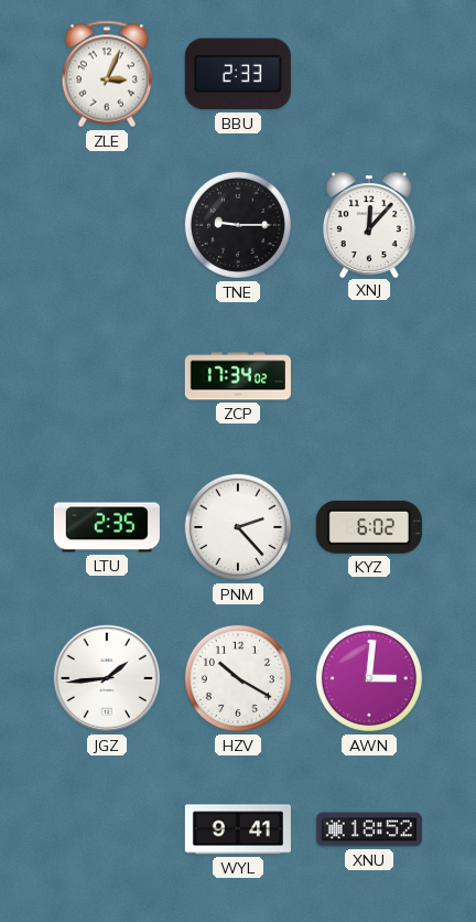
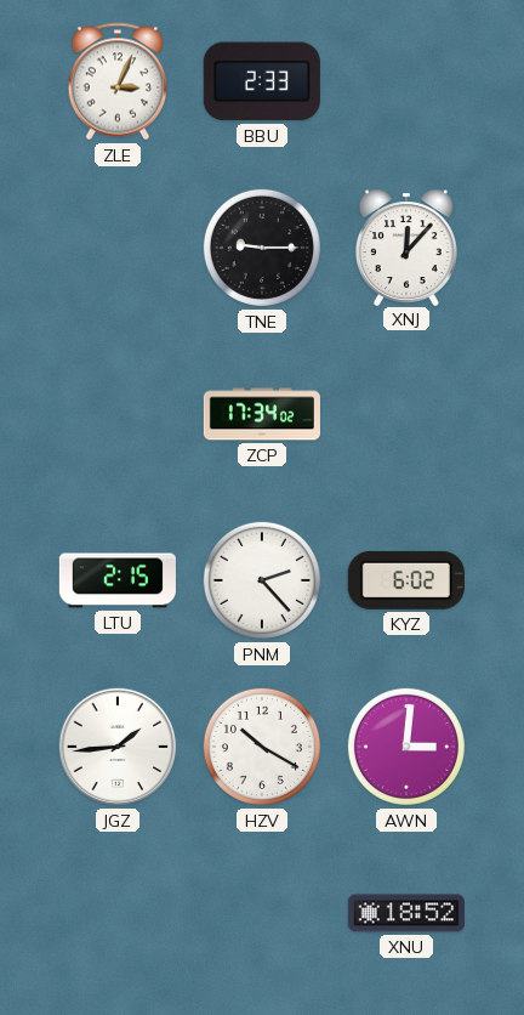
LTU: 2:35 -> 2:15
WYL: 9:41 -> none
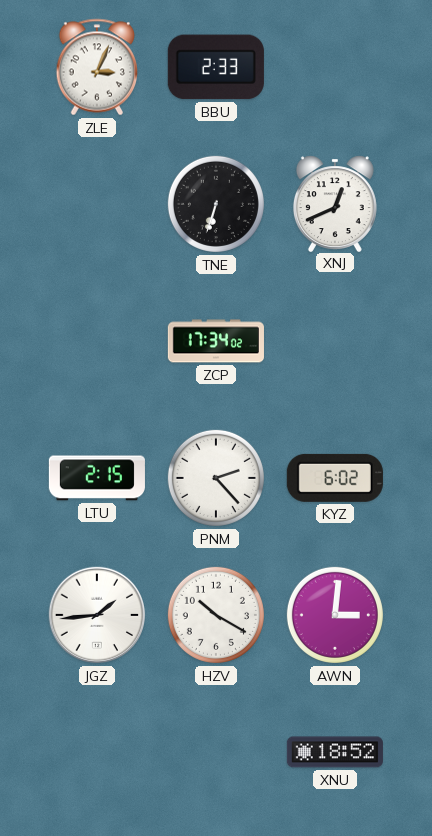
TNE: 9:15 -> 6:33
XNJ: 12:07 -> 12:41
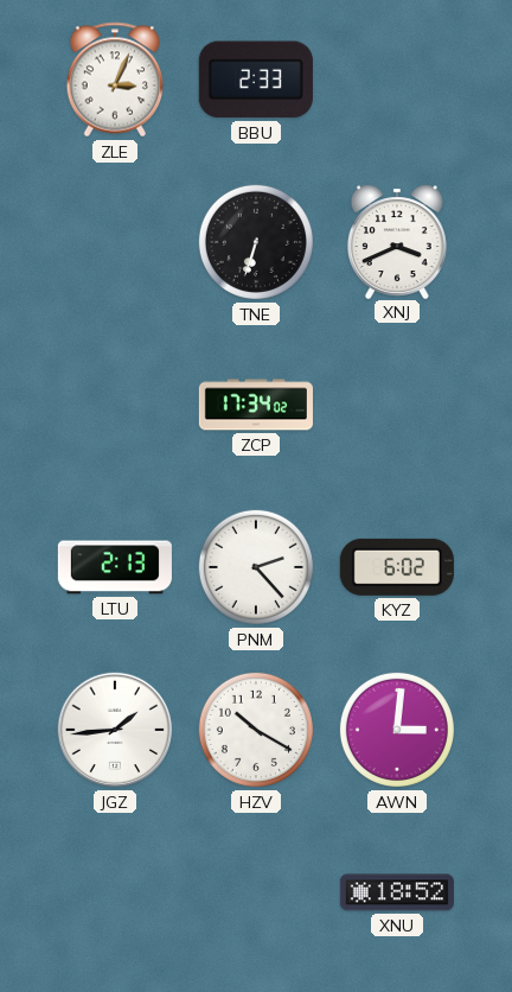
XNJ: 12:41 -> 3:41
LTU: 2:15 -> 2:13
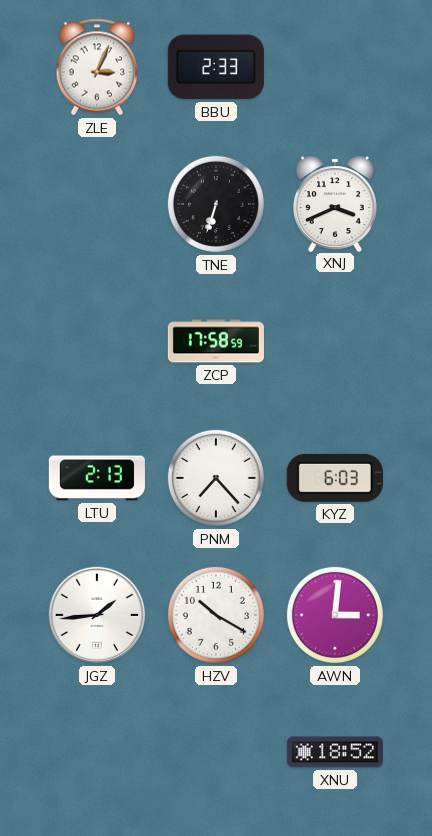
ZCP: 17:34 -> 17:58
PNM: 2:23 -> 7:23
KYZ: 6:02 -> 6:03
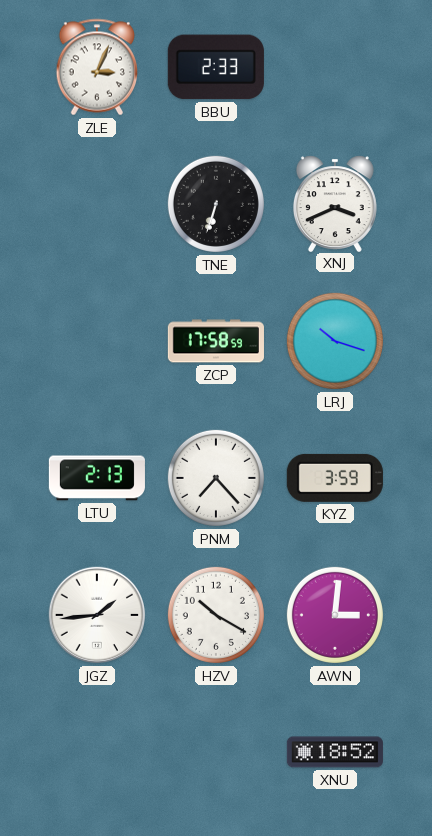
LRJ: none -> 10:18
KYZ: 6:03 -> 3:59
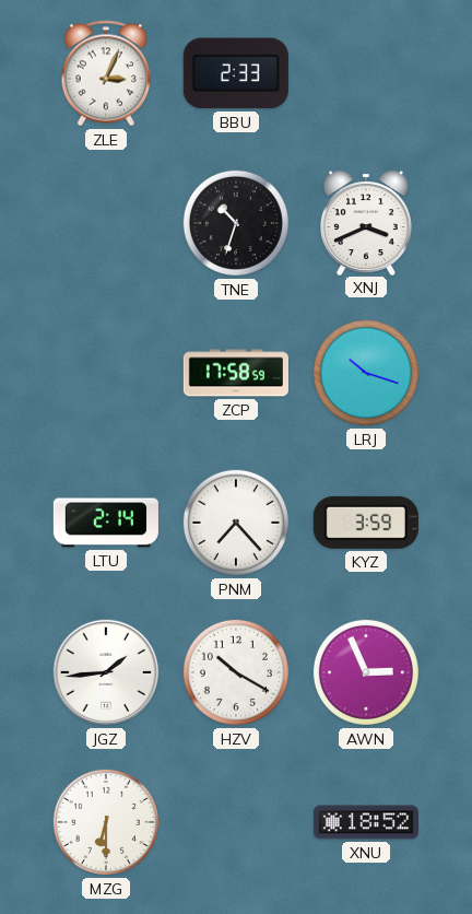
TNE: 6:33 -> 10:33
LTU: 2:13 -> 2:14
AWN: 3:01 -> 2:56
MZG: none -> 6:30
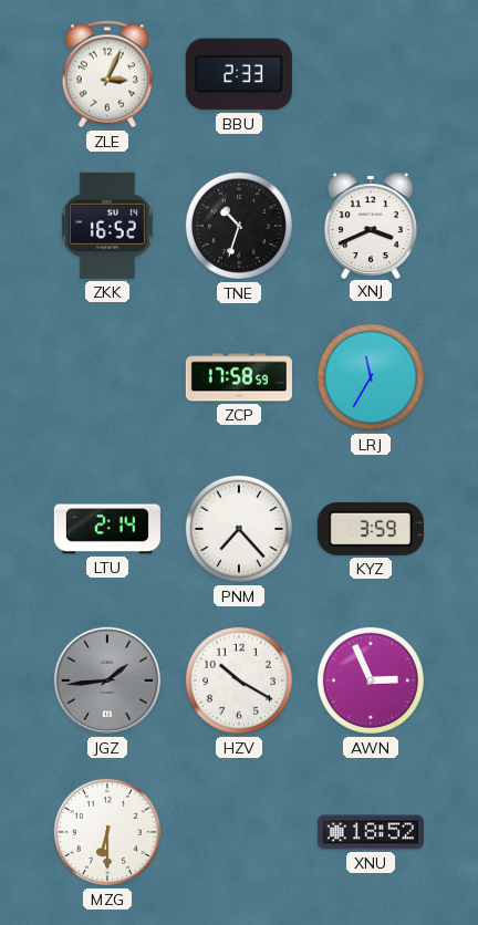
ZKK: none -> 16:52
LRJ: 10:18 -> 11:35
JGZ dial: white -> grey
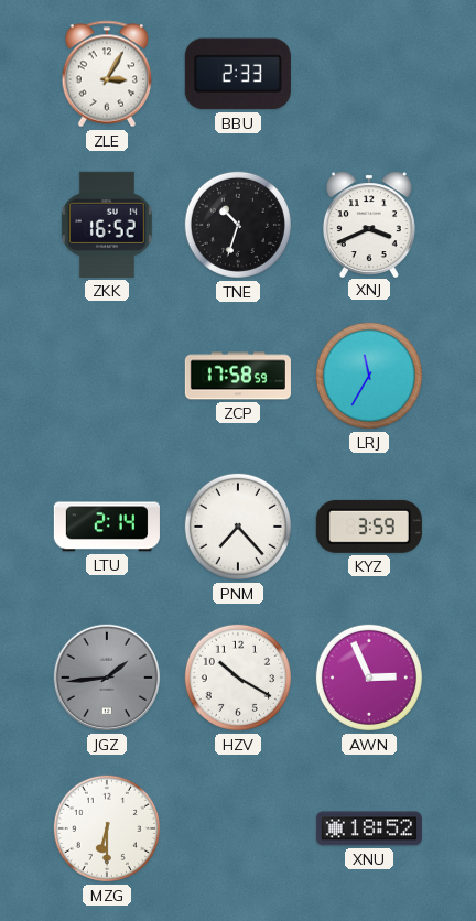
ZLE: 3:04 -> 3:05
